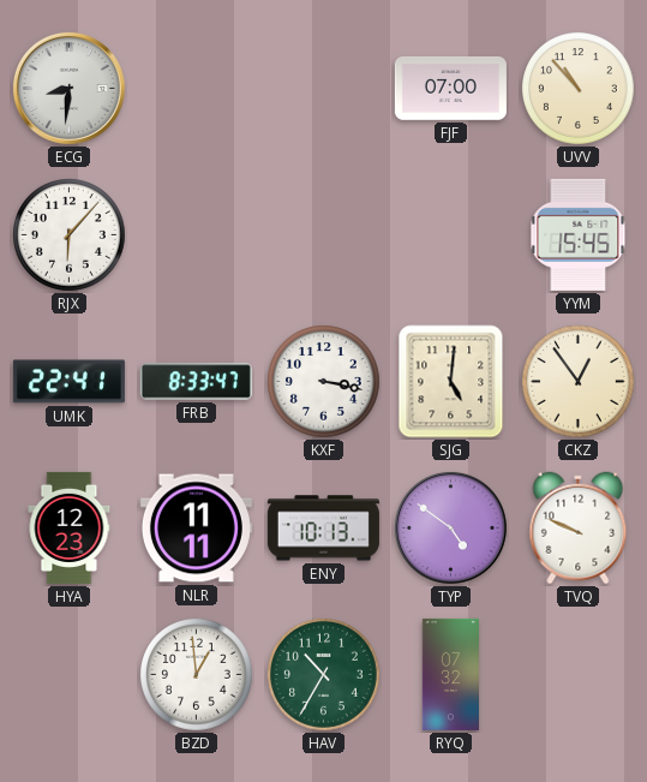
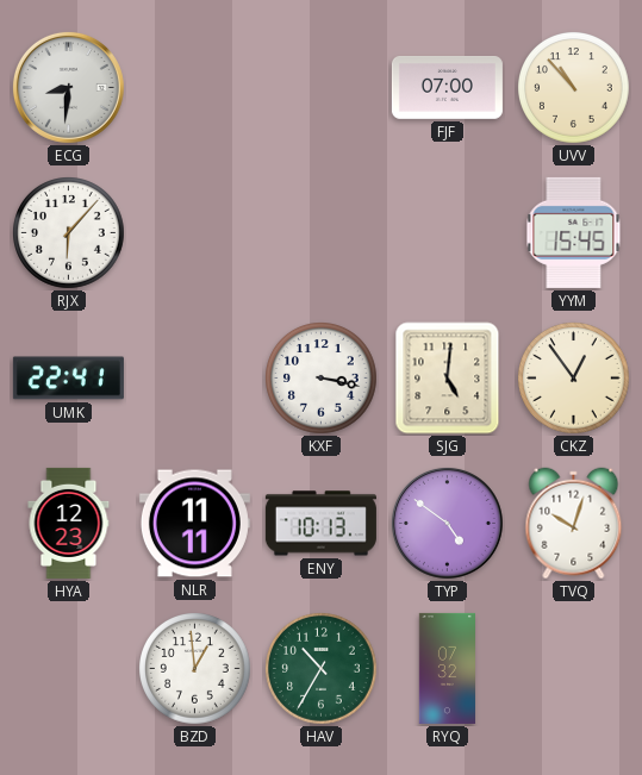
FRB: 8:33 -> none
TVQ: 9:49 -> 10:03
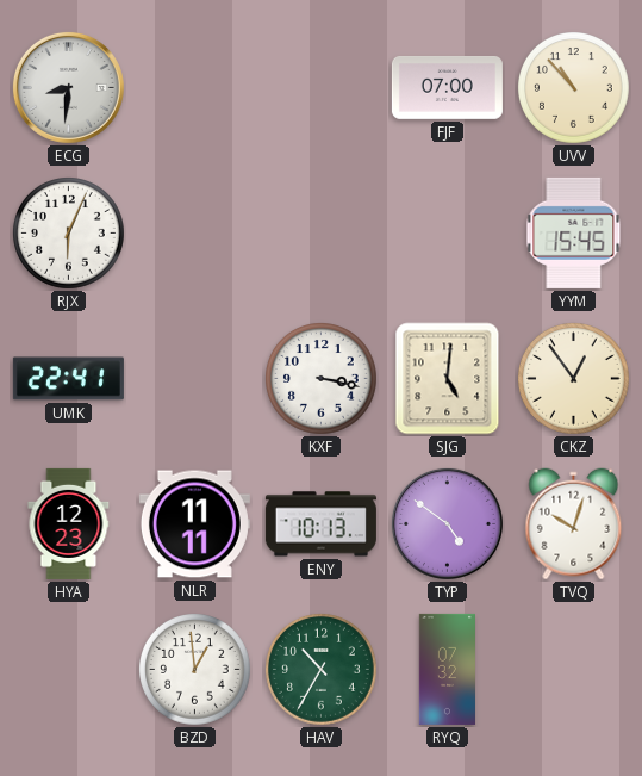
RJX: 6:07 -> 6:04
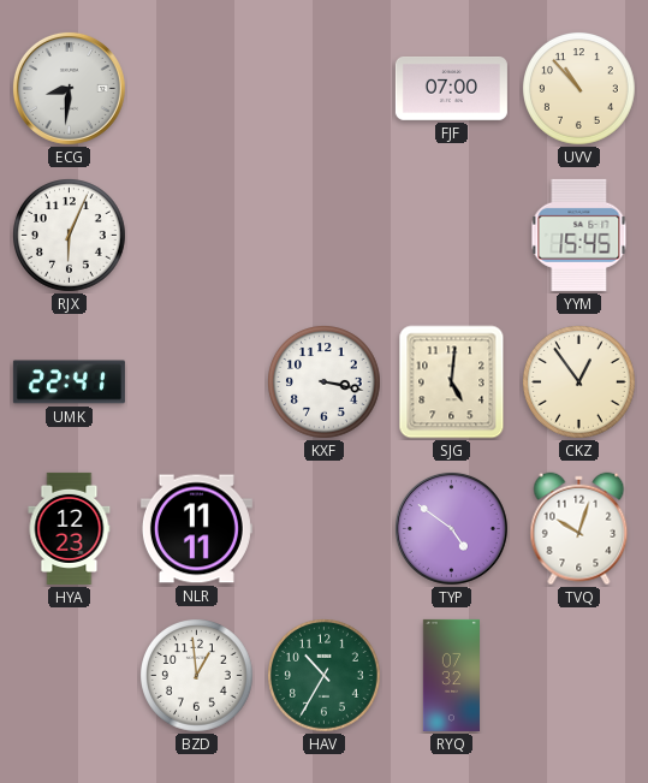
ENY: 10:13 -> none
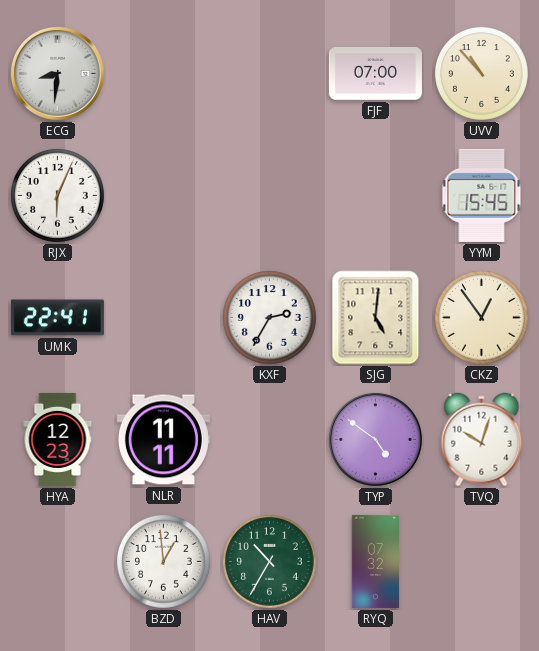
KXF: 3:17 -> 2:35
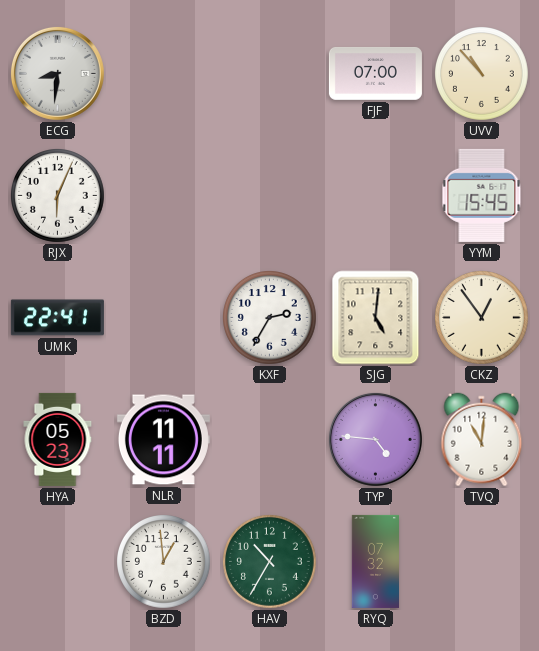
HYA: 12:23 -> 05:23
TYP: 4:51 -> 4:46
TVQ: 10:03 -> 11:01
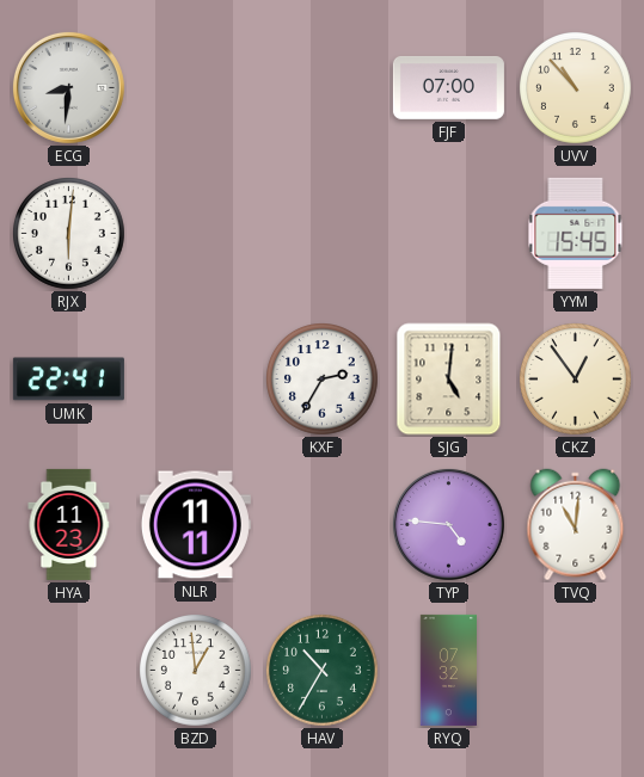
RJX: 6:04 -> 6:01
HYA: 05:23 -> 11:23
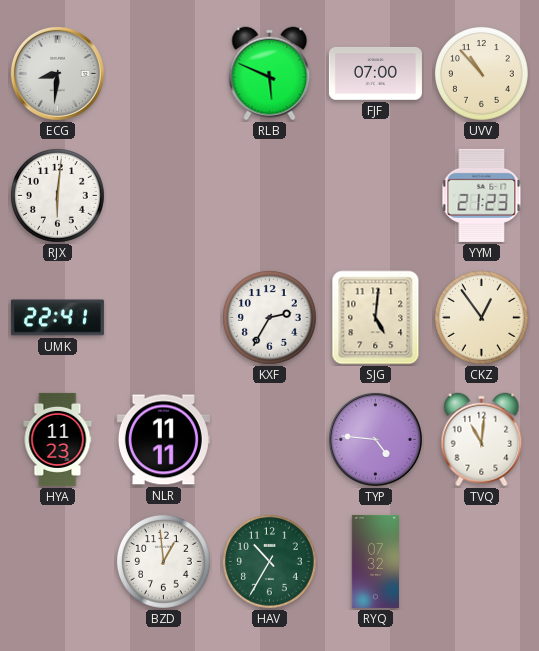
RLB: none -> 5:49
YYM: 15:45 -> 21:23
